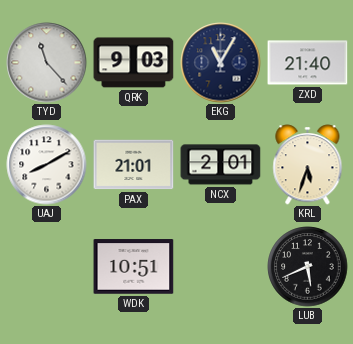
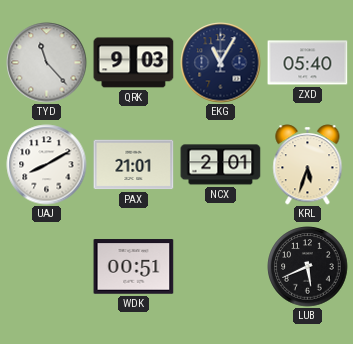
ZXD: 21:40 -> 05:40
WDK: 10:51 -> 00:51
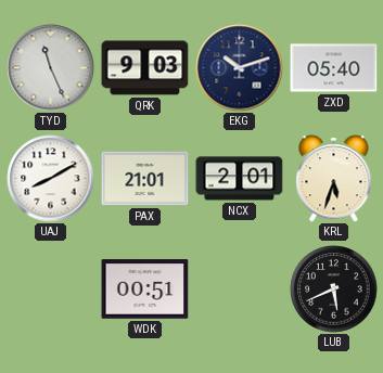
TYD: 11:23 -> 11:26
EKG: 11:05 -> 10:12
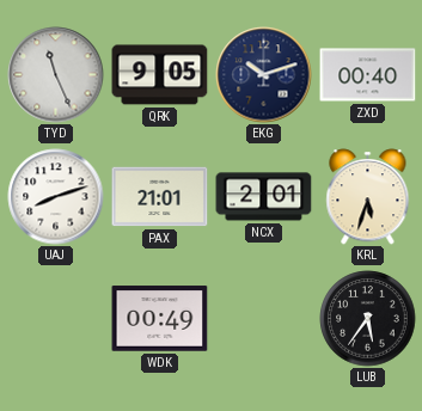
QRK: 9:03 -> 9:05
ZXD: 05:40 -> 00:40
UAJ: 8:10 -> 8:12
WDK: 00:51 -> 00:49
LUB: 5:41 -> 5:36
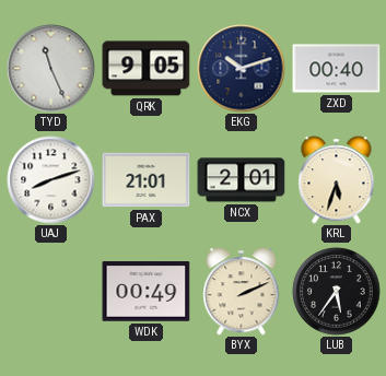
BYX: none -> 2:11
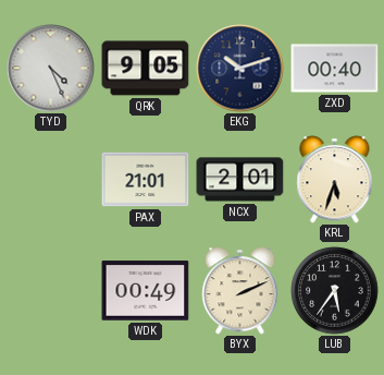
TYD: 11:26 -> 4:26
UAJ: 8:12 -> none
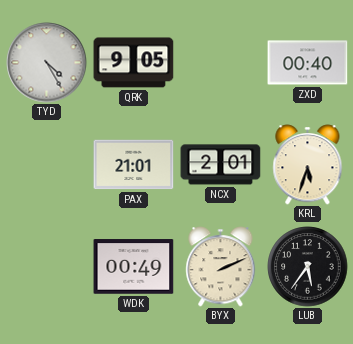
TYD: 4:26 -> 4:25
EKG: 10:12 -> none
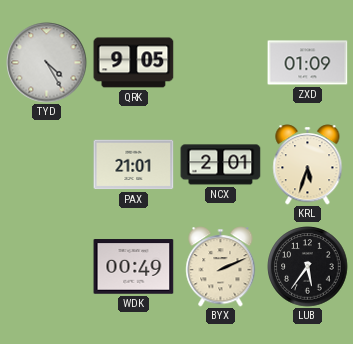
ZXD: 00:40 -> 01:09
